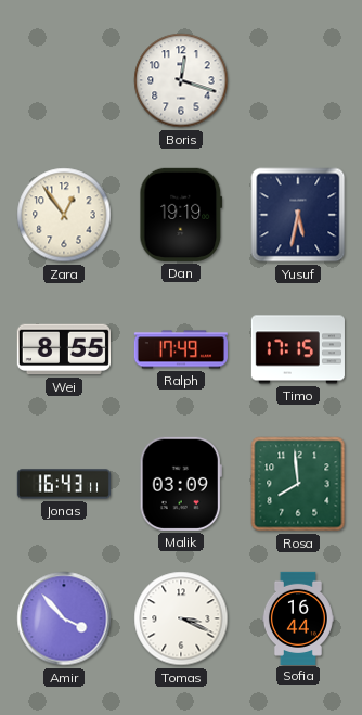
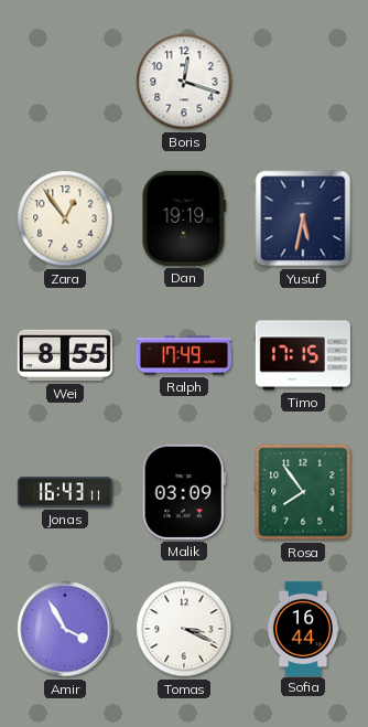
Rosa: 7:59 -> 7:54
Amir: 3:53 -> 3:55
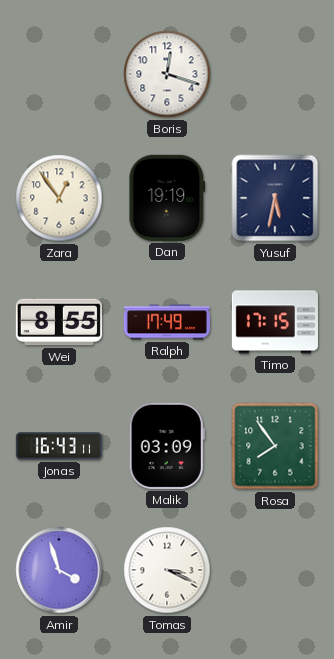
Amir: 3:55 -> 3:57
Sofia: 16:44 -> none
